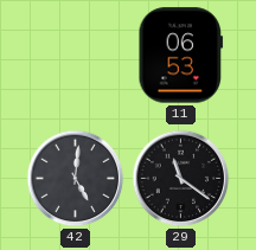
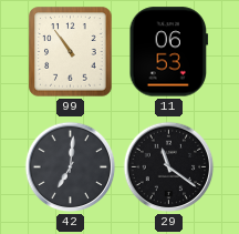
99: none -> 10:54
42: 5:01 -> 7:01
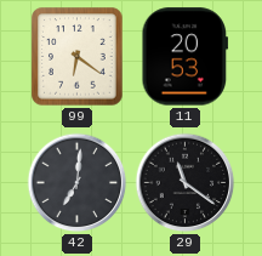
99: 10:54 -> 6:21
11: 06:53 -> 20:53
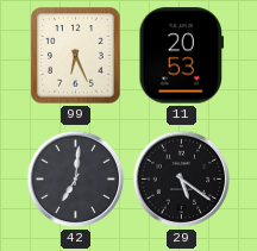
99: 6:21 -> 6:26
29: 11:21 -> 5:21
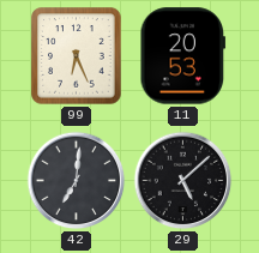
29: 5:21 -> 5:08
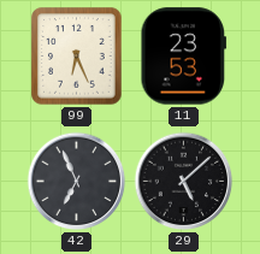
11: 20:53 -> 23:53
42: 7:01 -> 6:56
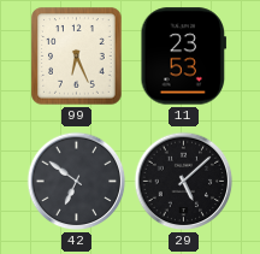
42: 6:56 -> 6:51
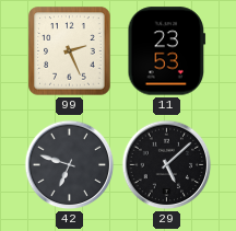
99: 6:26 -> 2:26
42: 6:51 -> 6:48
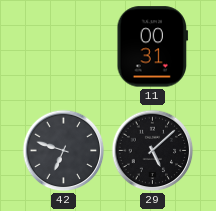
99: 2:26 -> none
11: 23:53 -> 00:31
